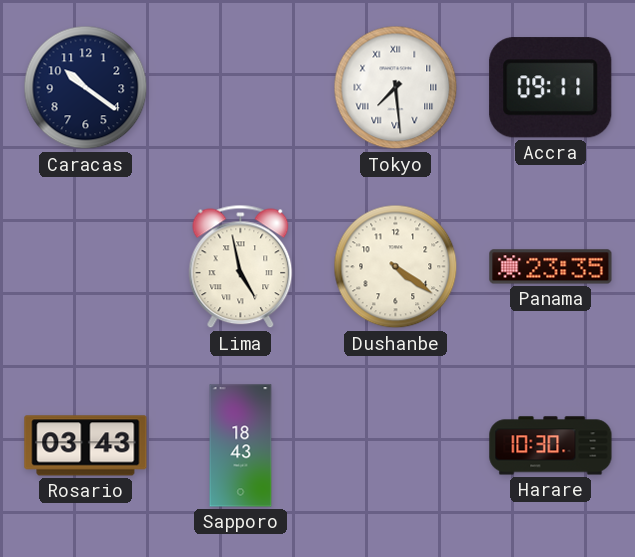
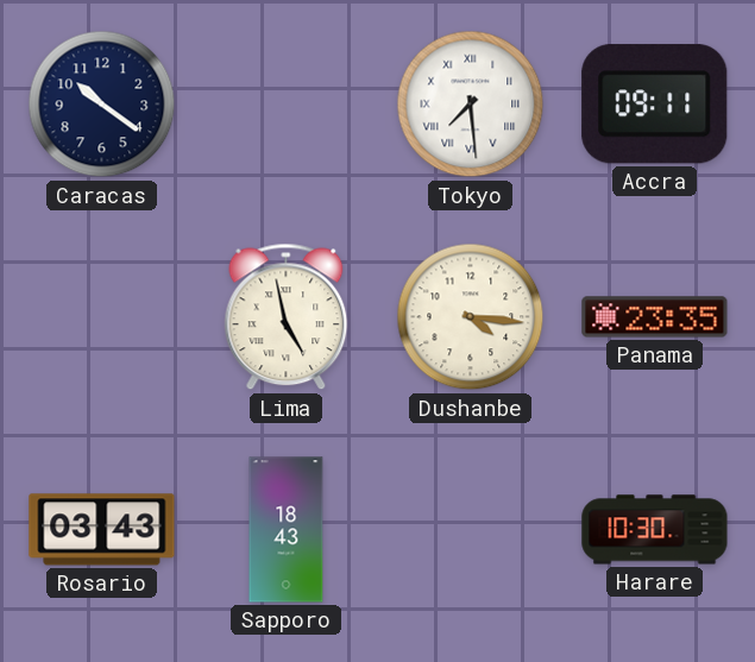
Dushanbe: 4:21 -> 4:16
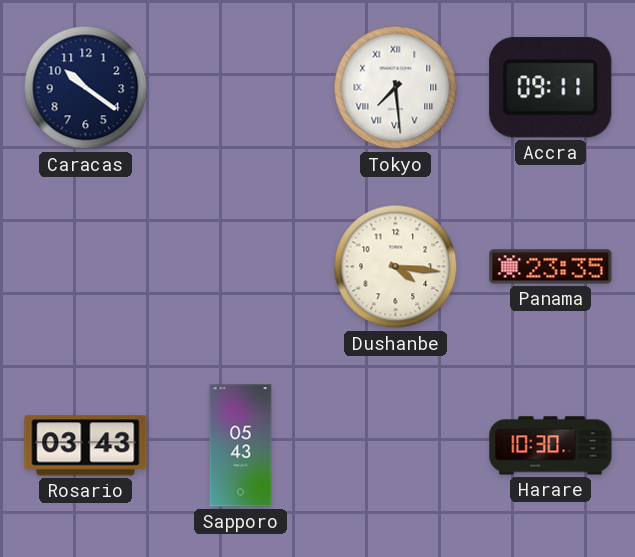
Lima: 4:58 -> none
Sapporo: 18:43 -> 05:43
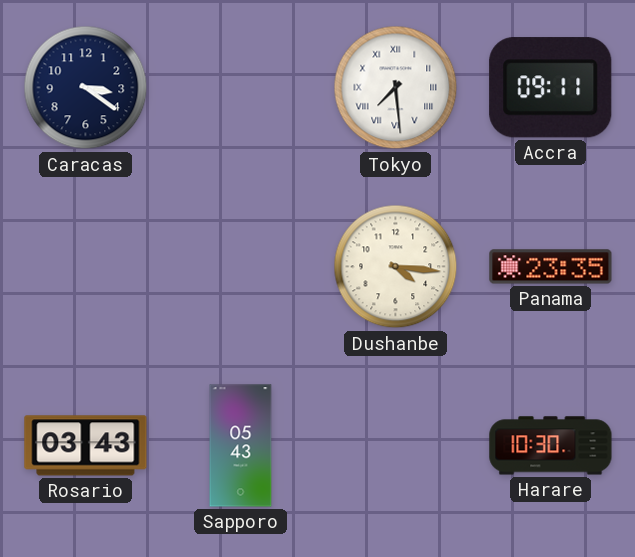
Caracas: 10:21 -> 3:21
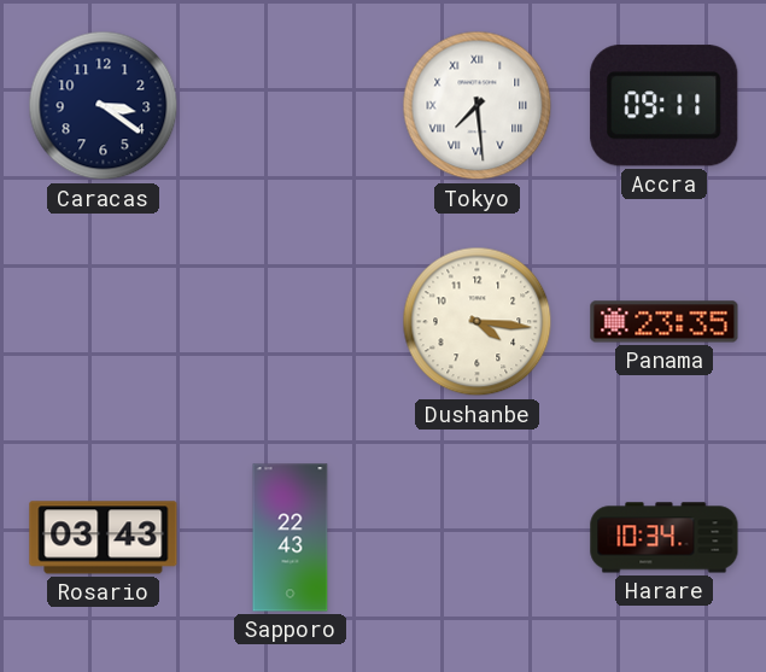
Sapporo: 05:43 -> 22:43
Harare: 10:30 -> 10:34
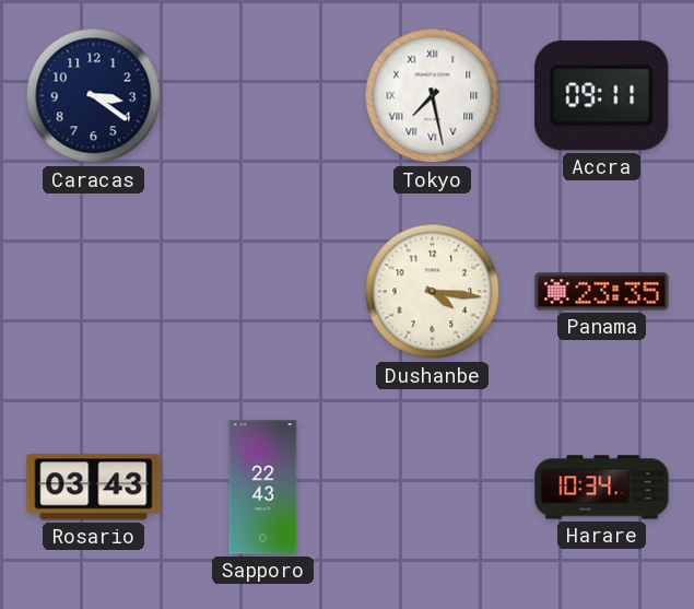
Tokyo: 7:29 -> 7:28
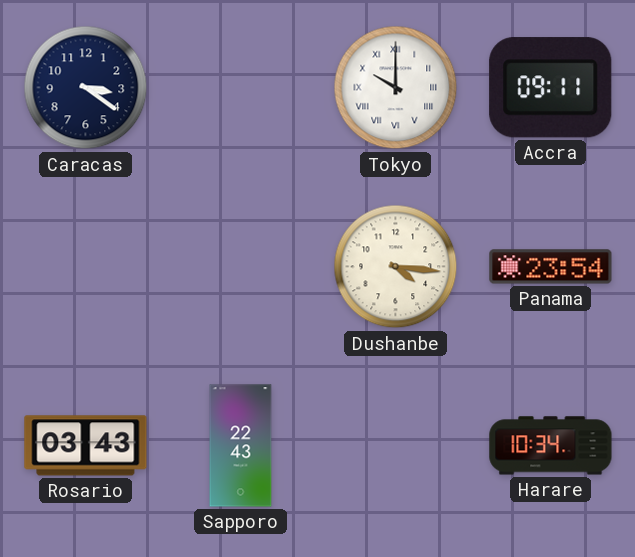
Tokyo: 7:28 -> 10:00
Panama: 23:35 -> 23:54
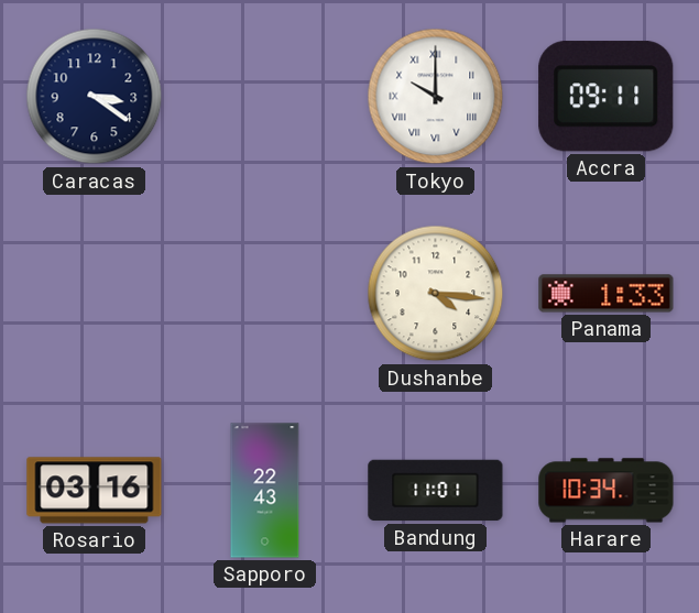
Panama: 23:54 -> 1:33
Rosario: 03:43 -> 03:16
Bandung: none -> 11:01
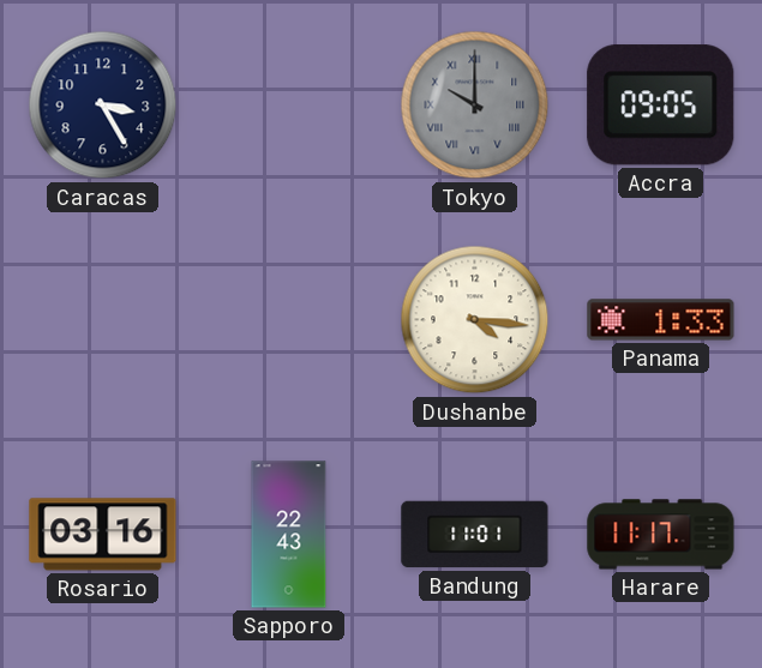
Caracas: 3:21 -> 3:25
Tokyo dial: white -> grey
Accra: 09:11 -> 09:05
Harare: 10:34 -> 11:17
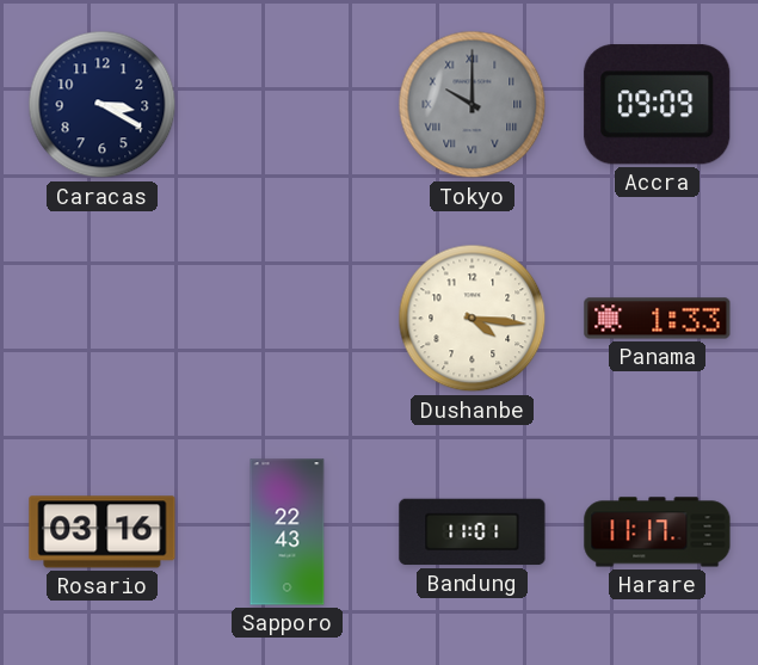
Caracas: 3:25 -> 3:20
Accra: 09:05 -> 09:09
